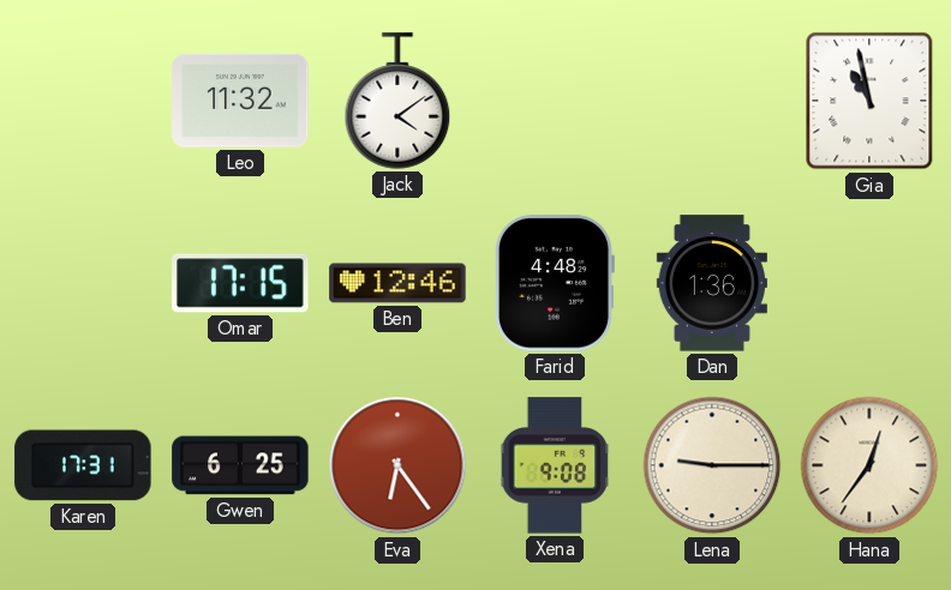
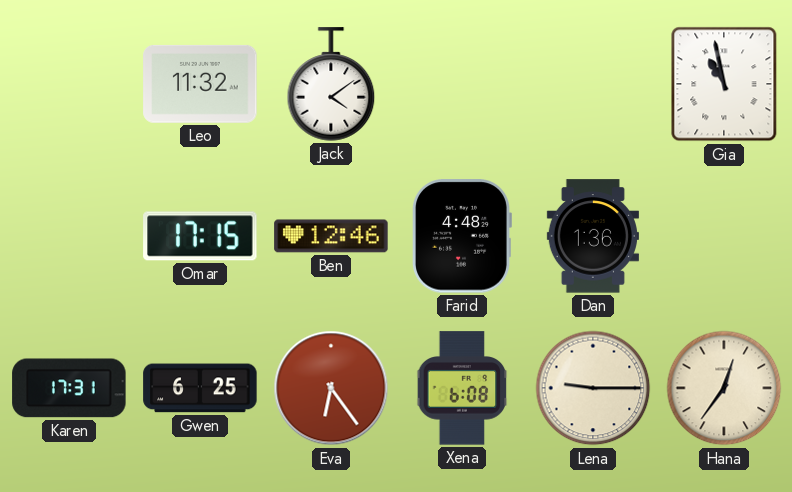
Xena: 9:08 -> 6:08
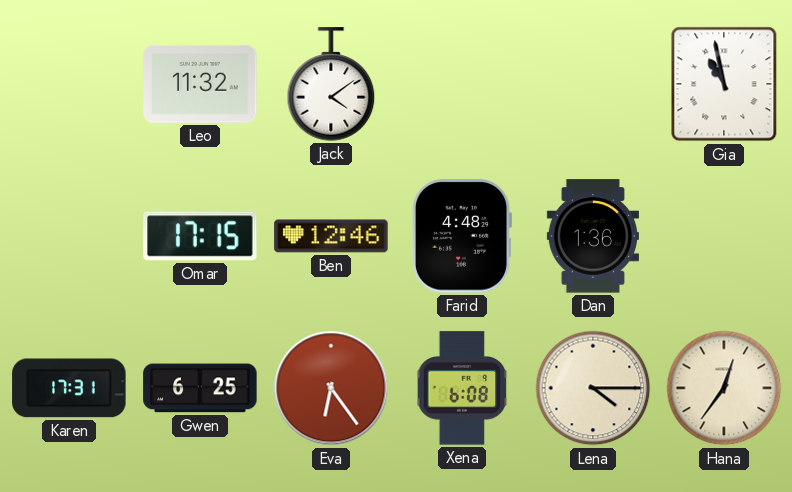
Lena: 9:15 -> 4:15
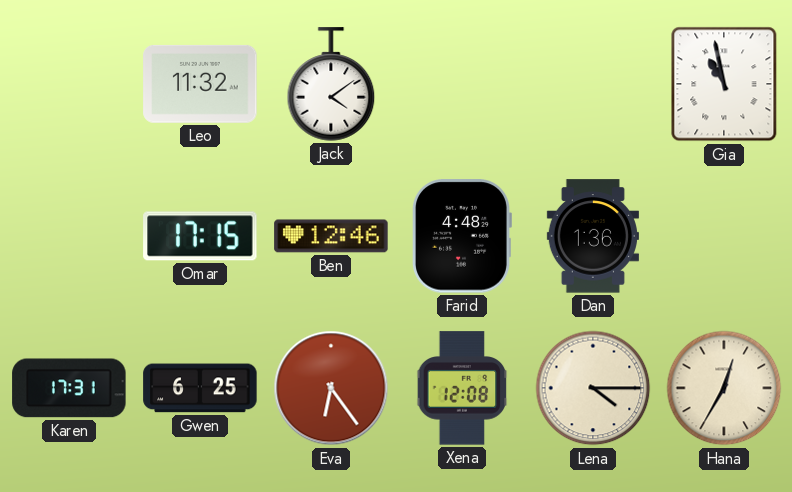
Xena: 6:08 -> 12:08
Hana: 12:36 -> 12:35
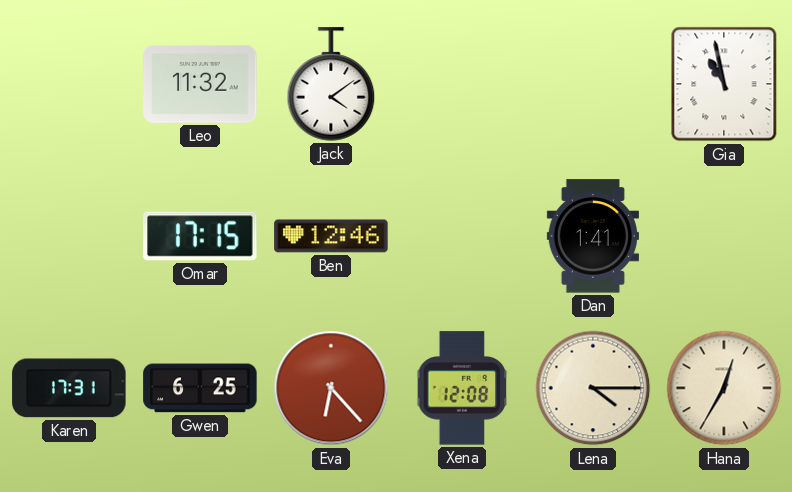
Farid: 4:48 -> none
Dan: 1:36 -> 1:41
Eva: 6:24 -> 6:23
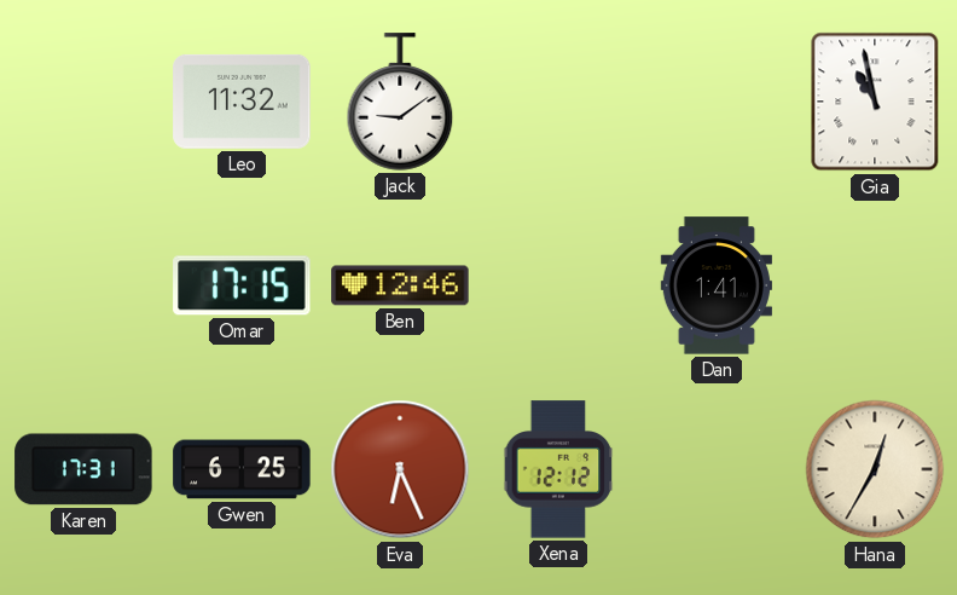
Jack: 4:09 -> 9:09
Eva: 6:23 -> 6:26
Xena: 12:08 -> 12:12
Lena: 4:15 -> none
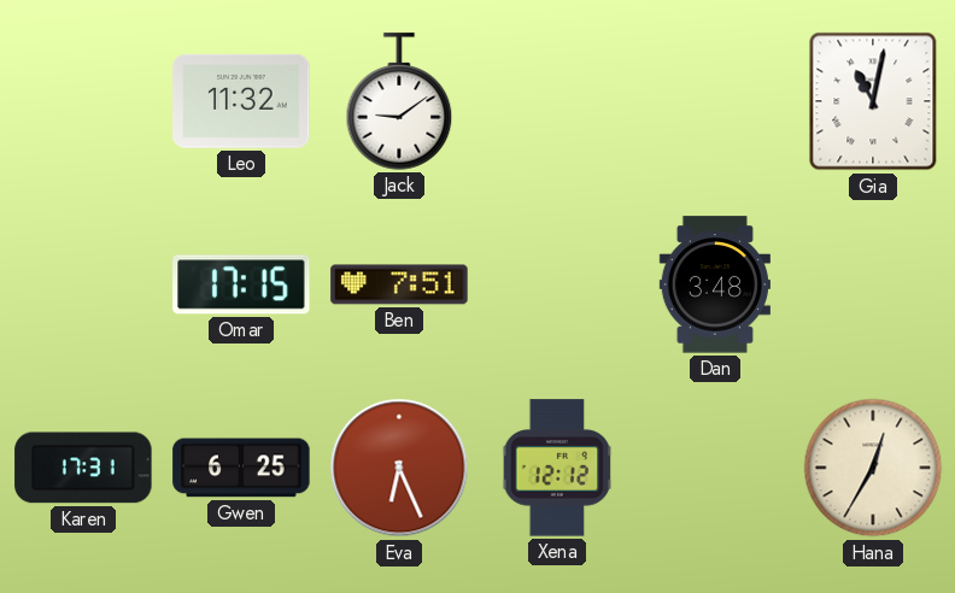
Gia: 10:58 -> 11:02
Ben: 12:46 -> 7:51
Dan: 1:41 -> 3:48
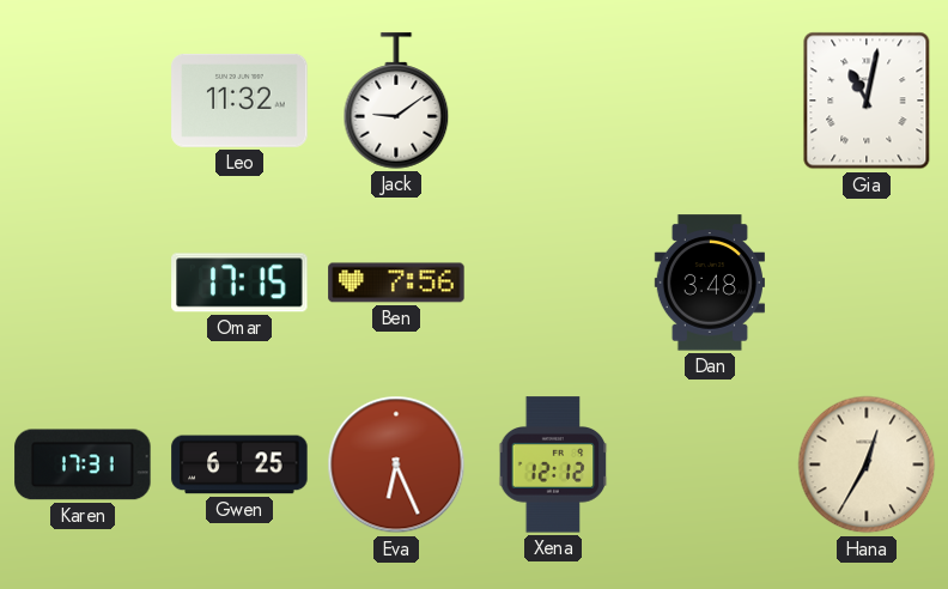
Ben: 7:51 -> 7:56
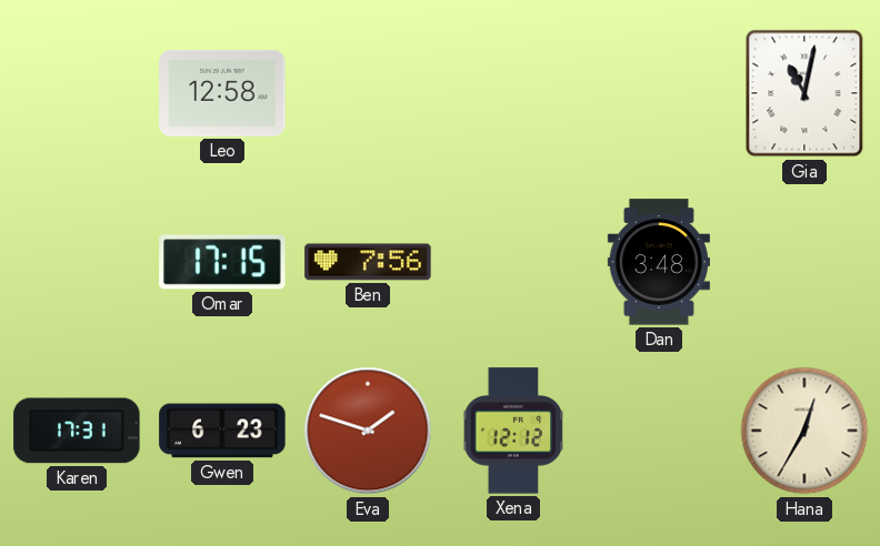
Leo: 11:32 -> 12:58
Jack: 9:09 -> none
Gwen: 6:25 -> 6:23
Eva: 6:26 -> 1:48
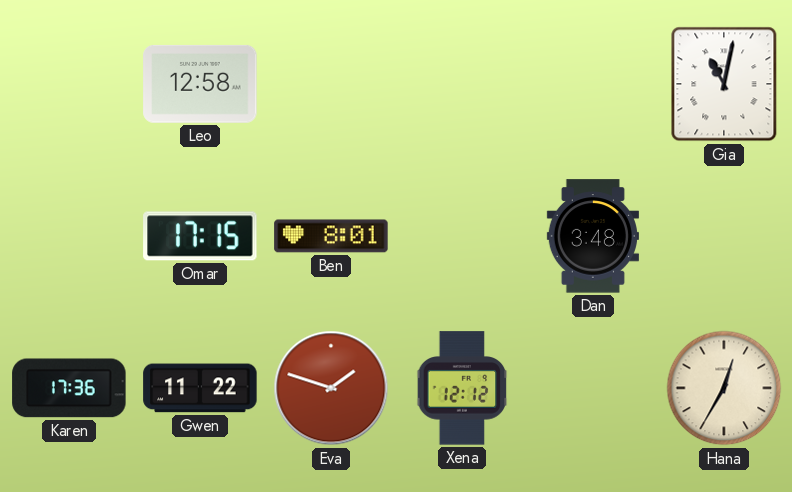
Ben: 7:56 -> 8:01
Karen: 17:31 -> 17:36
Gwen: 6:23 -> 11:22
